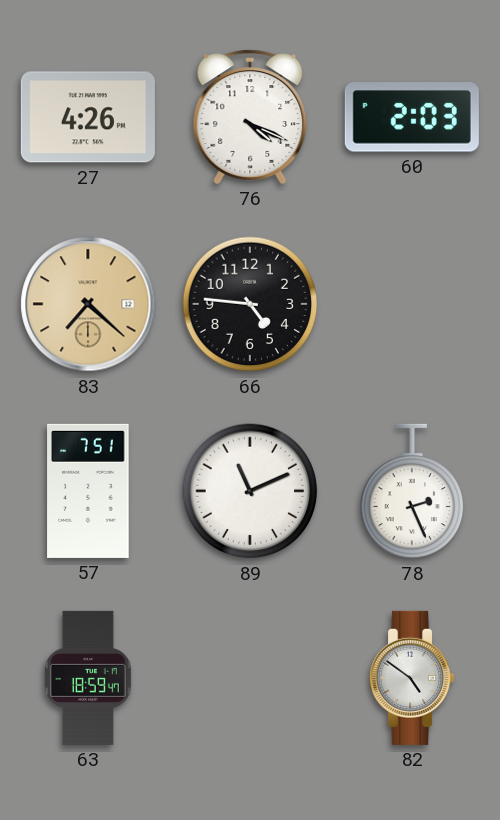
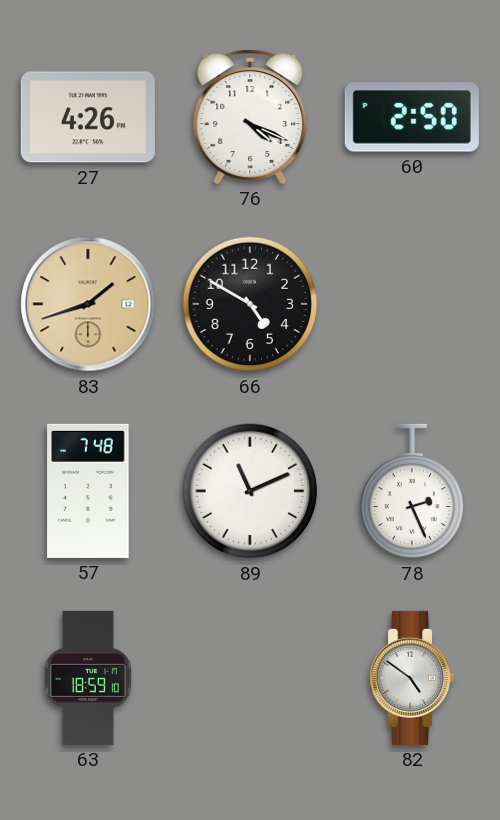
60: 2:03 -> 2:50
83: 7:22 -> 1:42
66: 4:46 -> 4:50
57: 7:51 -> 7:48
63: 18:59:47 -> 18:59:10
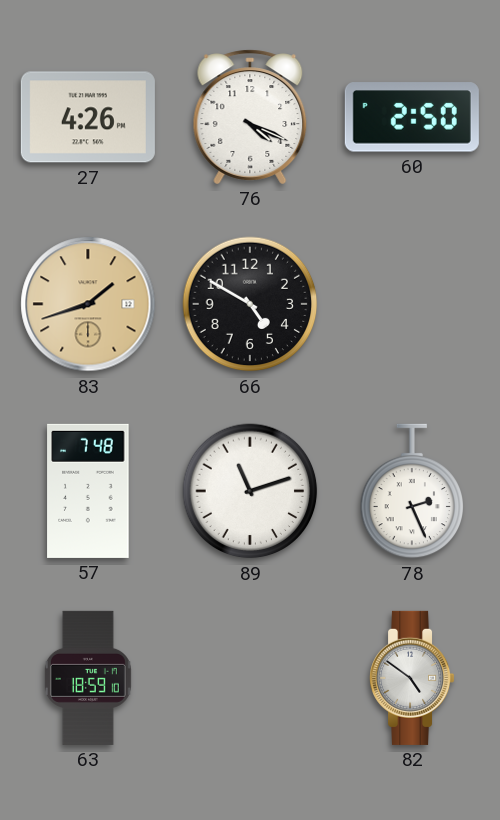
89: 11:11 -> 11:12
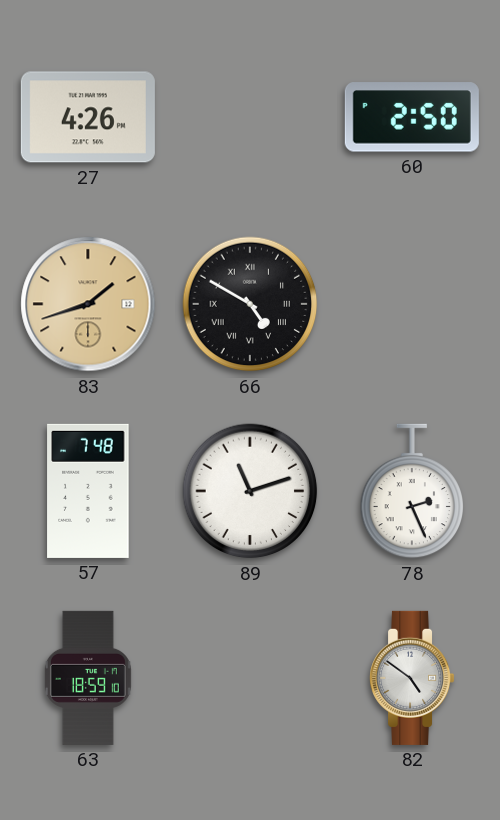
76: 4:19 -> none
66 numerals: Arabic -> Roman
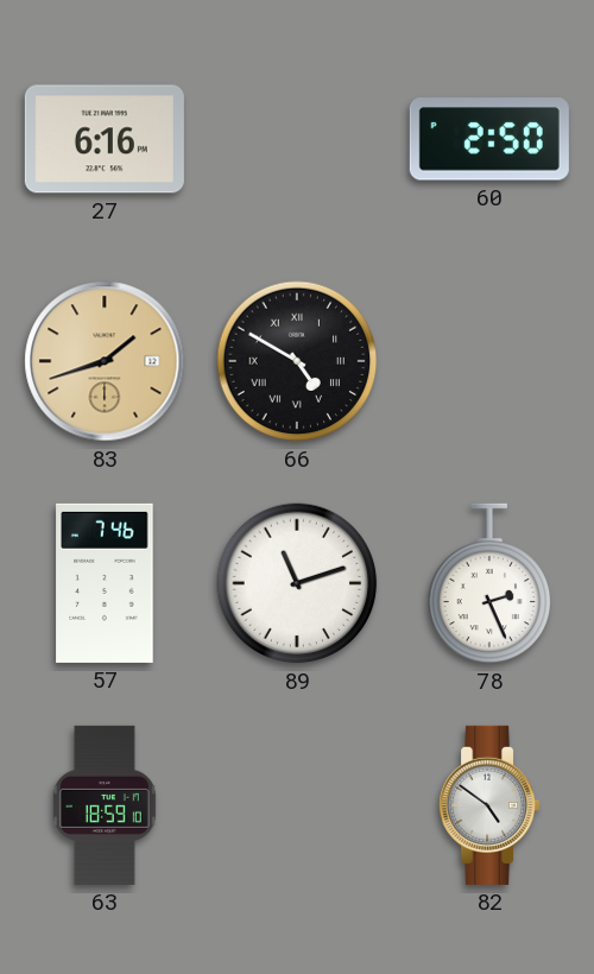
27: 4:26 -> 6:16
57: 7:48 -> 7:46
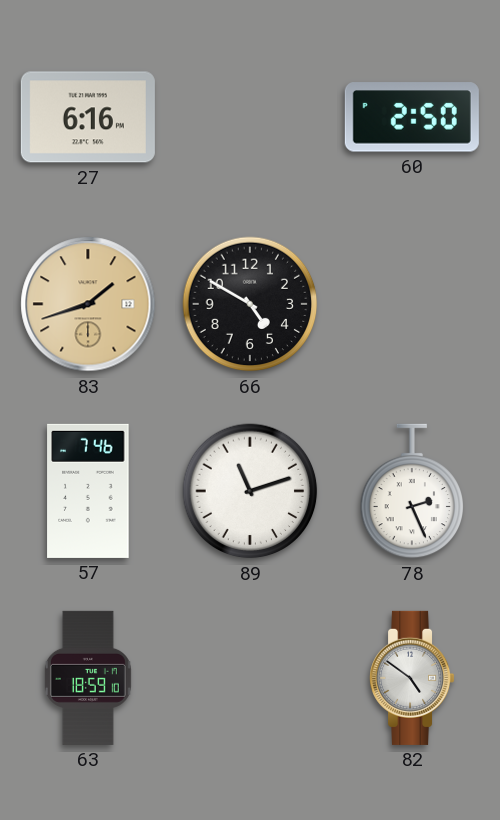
66 numerals: Roman -> Arabic
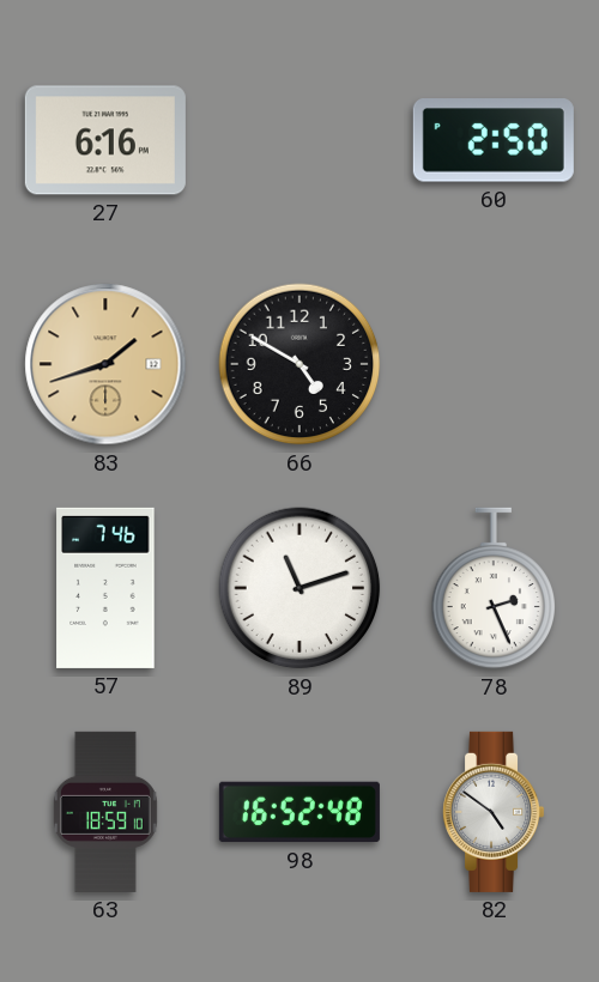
98: none -> 16:52
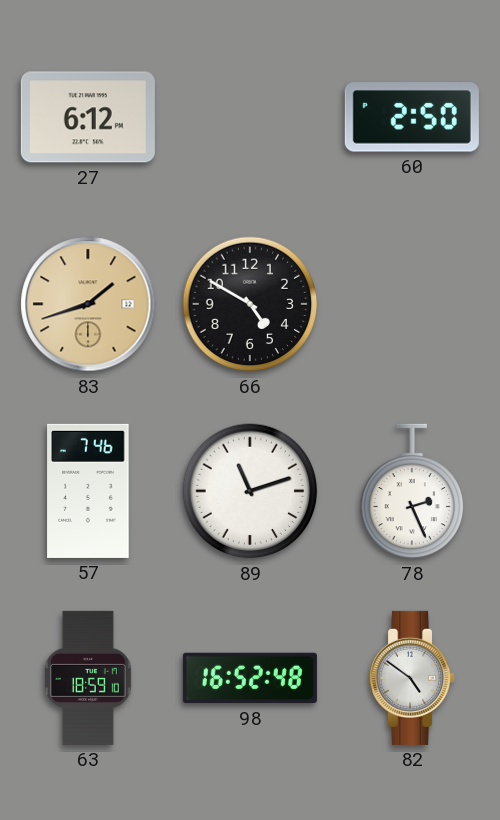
27: 6:16 -> 6:12
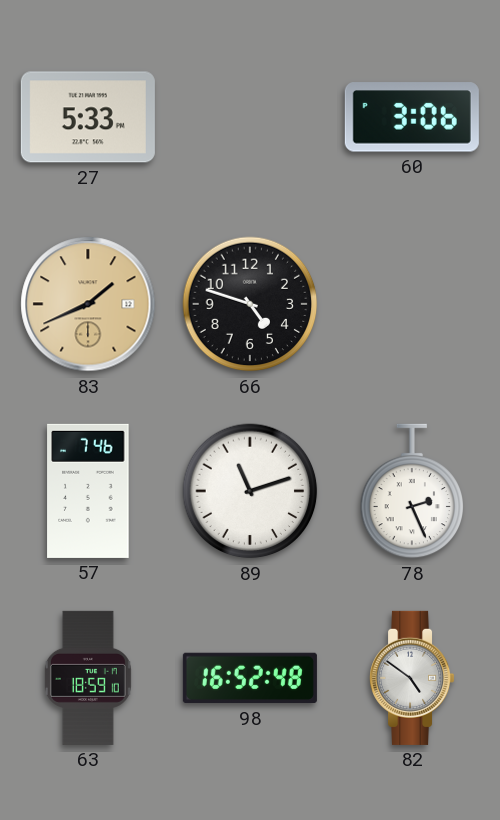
27: 6:12 -> 5:33
60: 2:50 -> 3:06
83: 1:42 -> 1:41
66: 4:50 -> 4:48
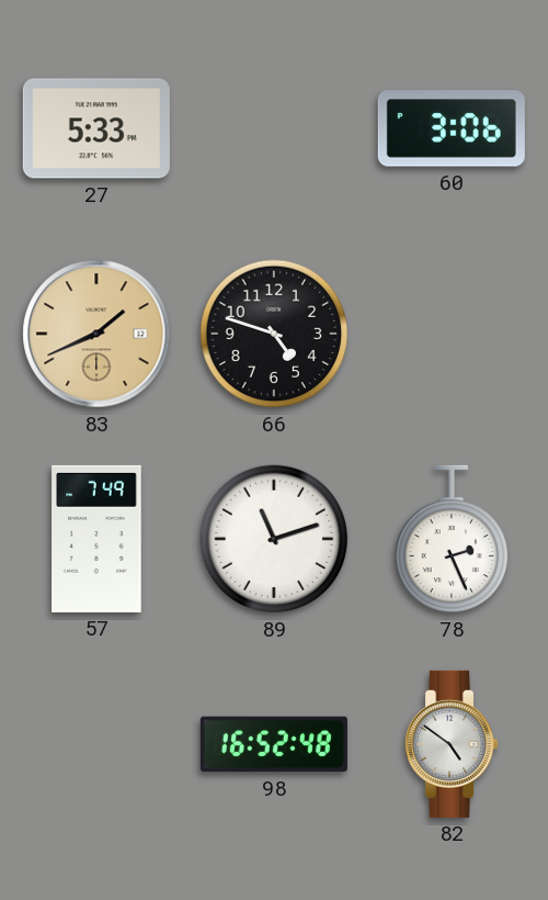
57: 7:46 -> 7:49
63: 18:59 -> none
